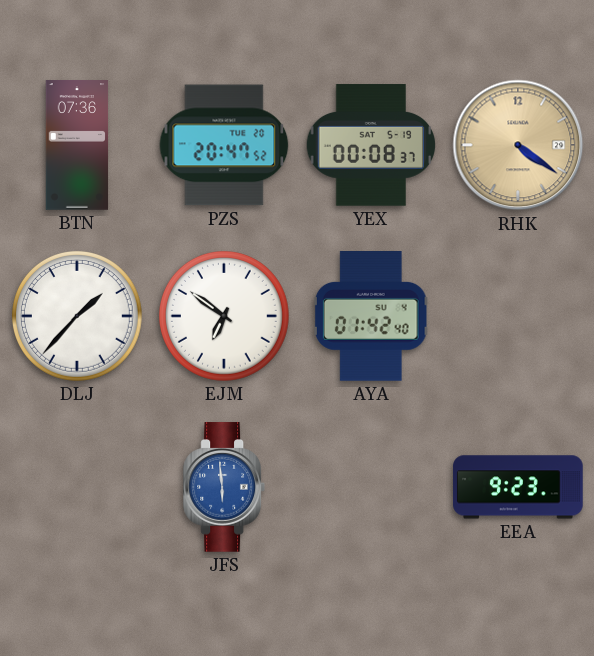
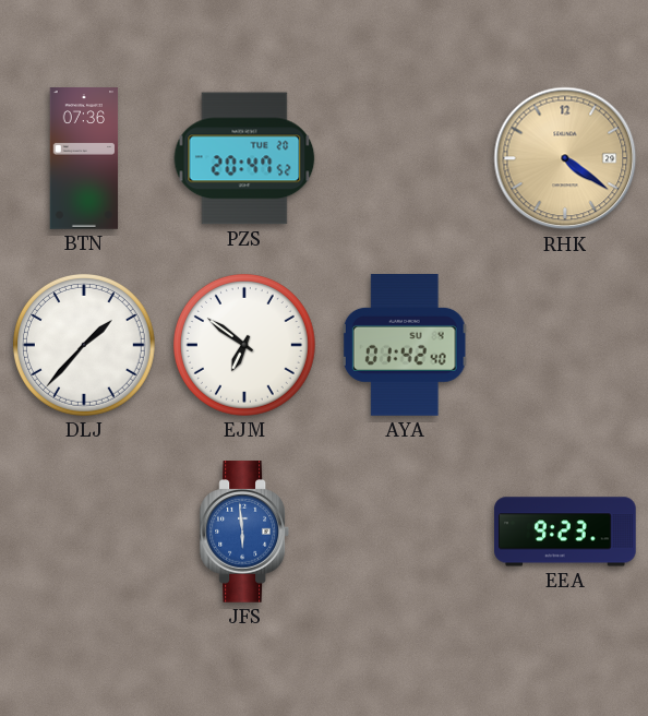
YEX: 00:08 -> none
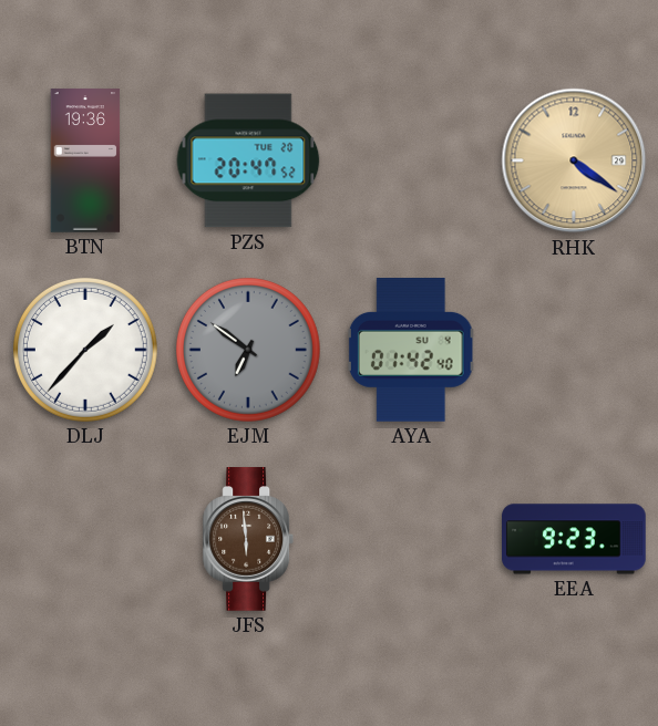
BTN: 07:36 -> 19:36
EJM dial: white -> grey
JFS dial: blue -> brown
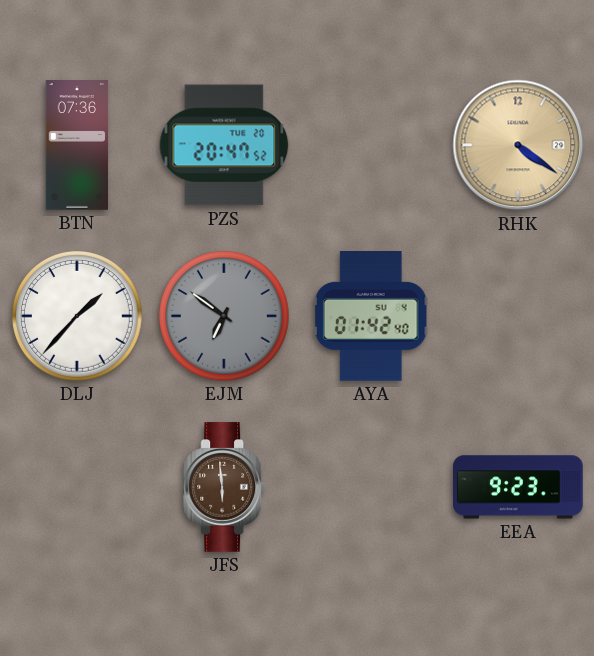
BTN: 19:36 -> 07:36
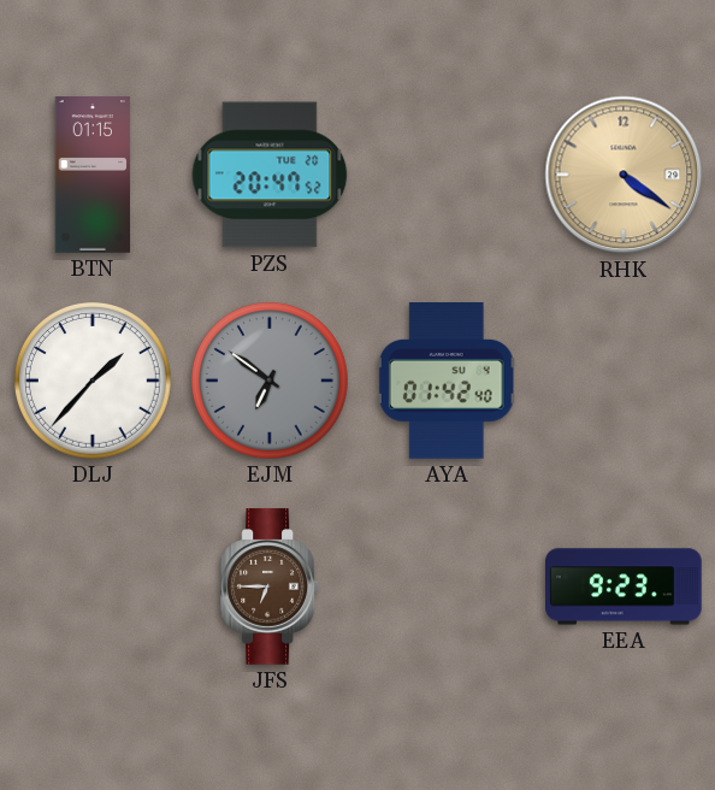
BTN: 07:36 -> 01:15
JFS: 5:59 -> 6:45
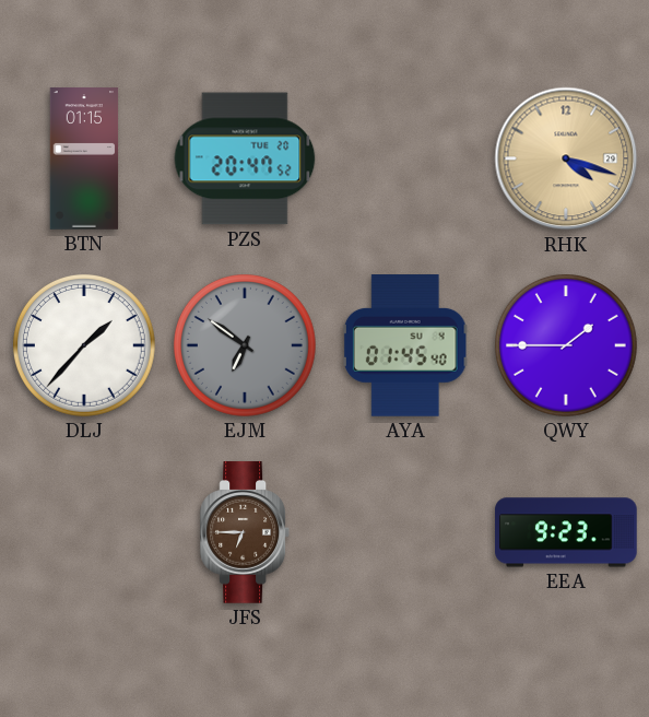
RHK: 4:21 -> 4:18
AYA: 01:42 -> 01:45
QWY: none -> 1:45
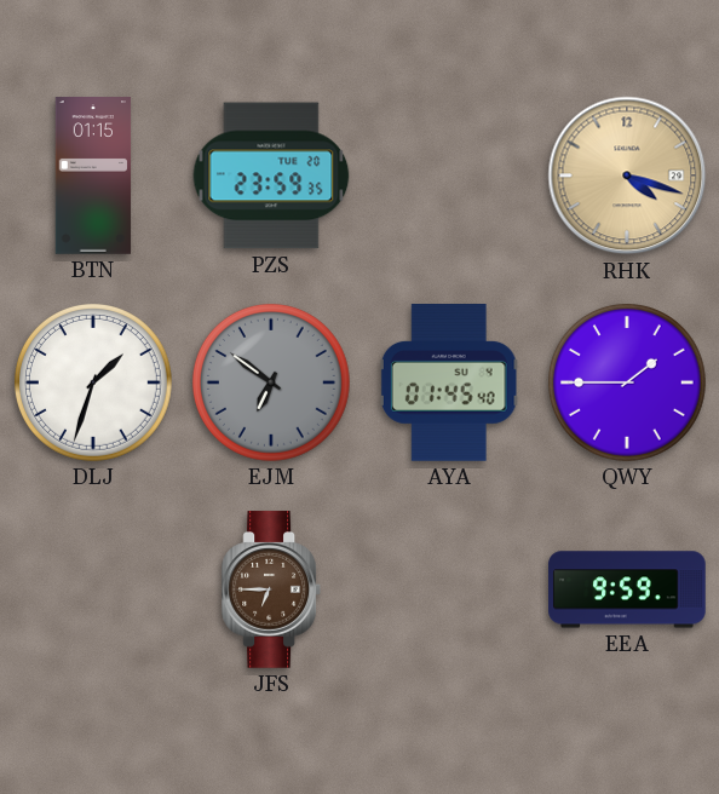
PZS: 20:47 -> 23:59
DLJ: 1:37 -> 1:33
EEA: 9:23 -> 9:59
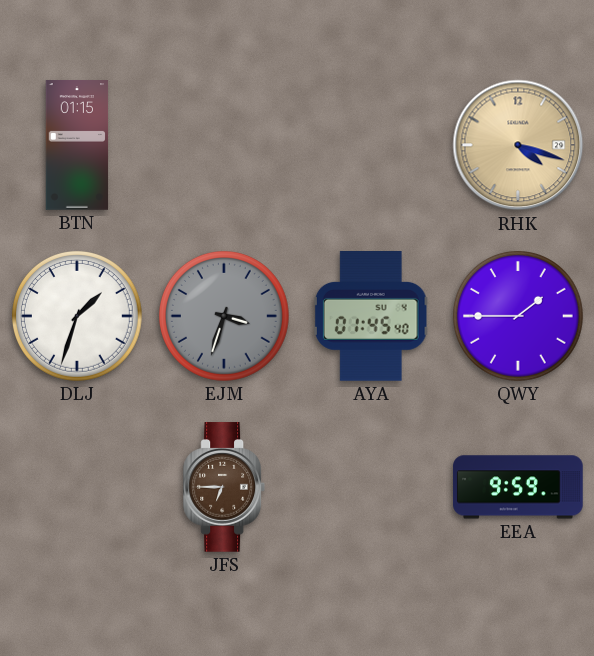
PZS: 23:59 -> none
EJM: 6:51 -> 3:33
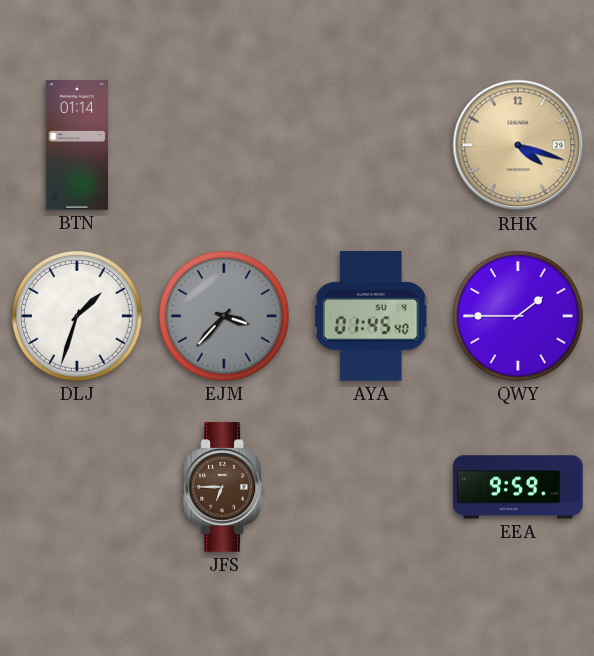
BTN: 01:15 -> 01:14
EJM: 3:33 -> 3:37
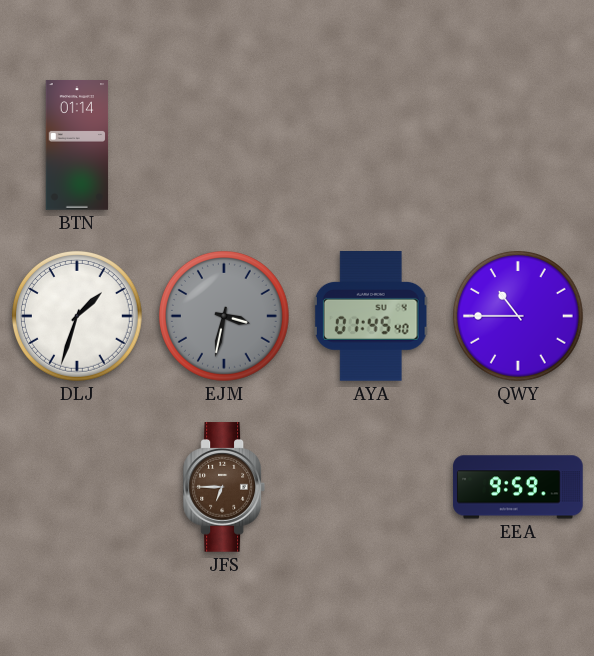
RHK: 4:18 -> none
EJM: 3:37 -> 3:32
QWY: 1:45 -> 10:45
